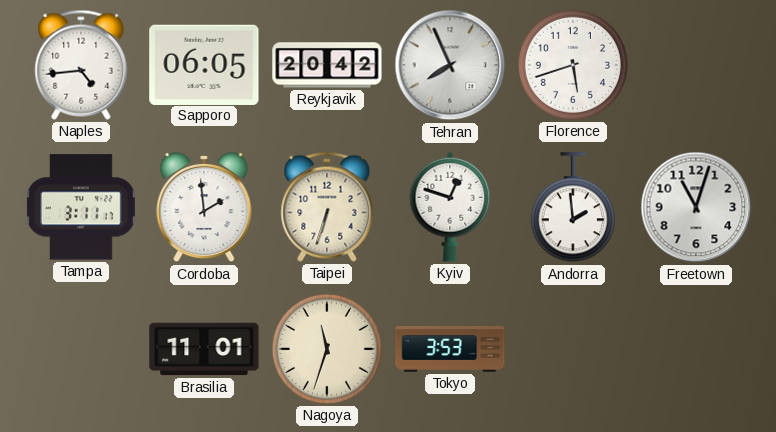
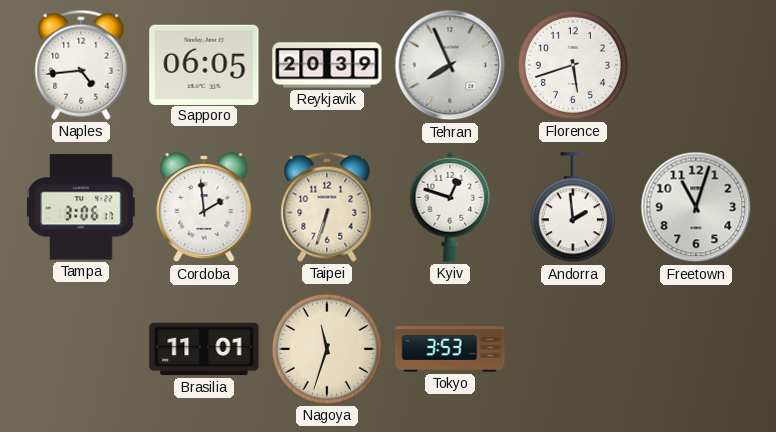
Reykjavik: 20:42 -> 20:39
Tampa: 3:11 -> 3:06
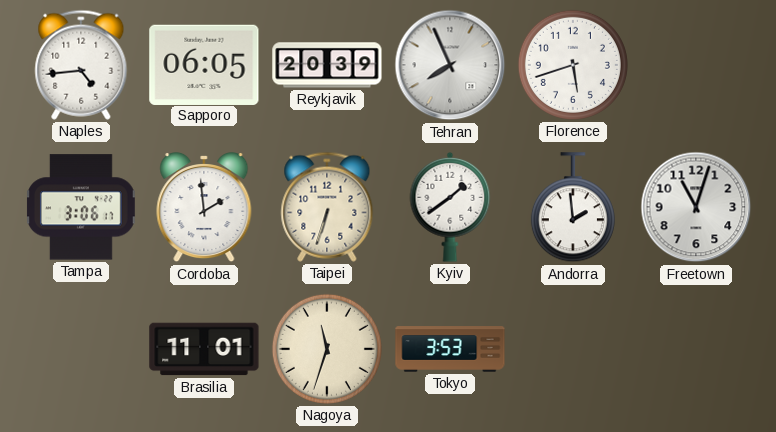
Kyiv: 12:48 -> 1:39
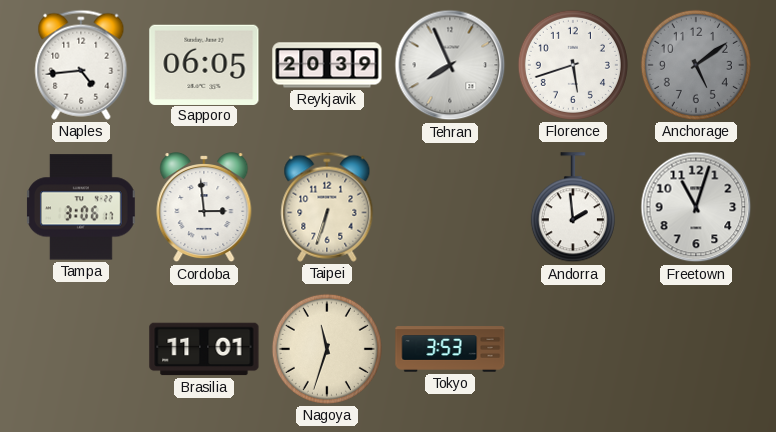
Anchorage: none -> 5:09
Cordoba: 1:59 -> 2:59
Kyiv: 1:39 -> none
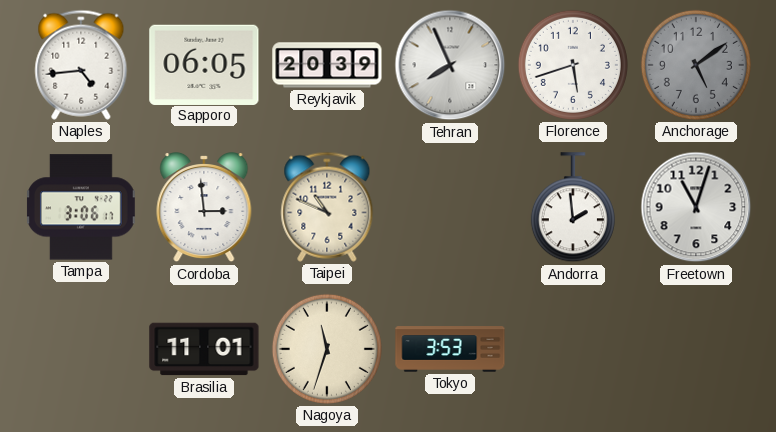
Taipei: 6:33 -> 10:49
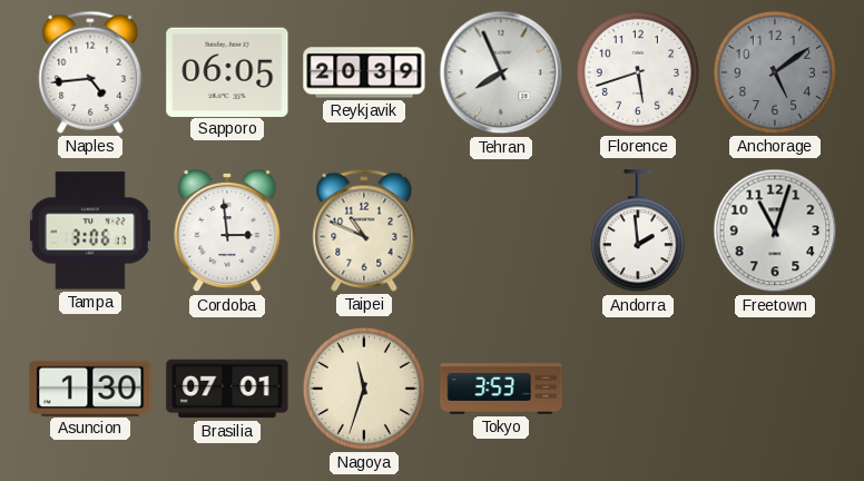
Asuncion: none -> 1:30
Brasilia: 11:01 -> 07:01
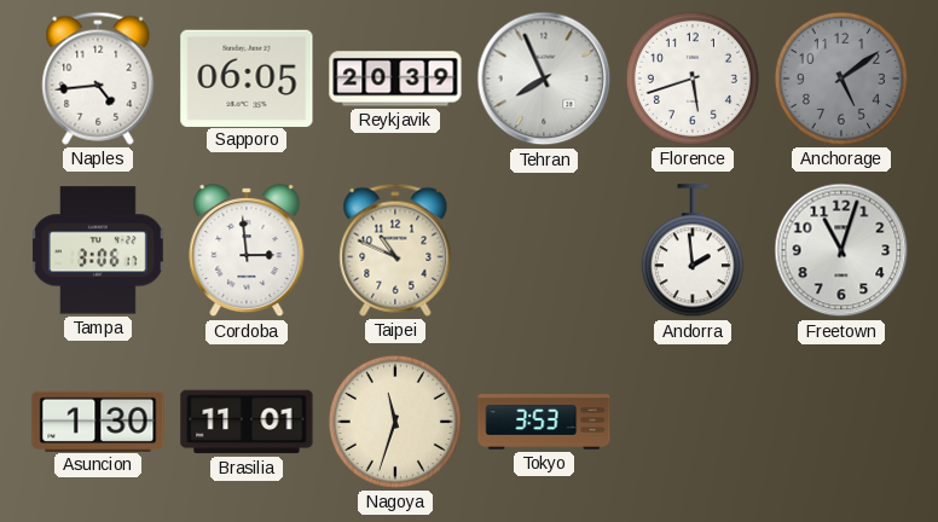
Brasilia: 07:01 -> 11:01
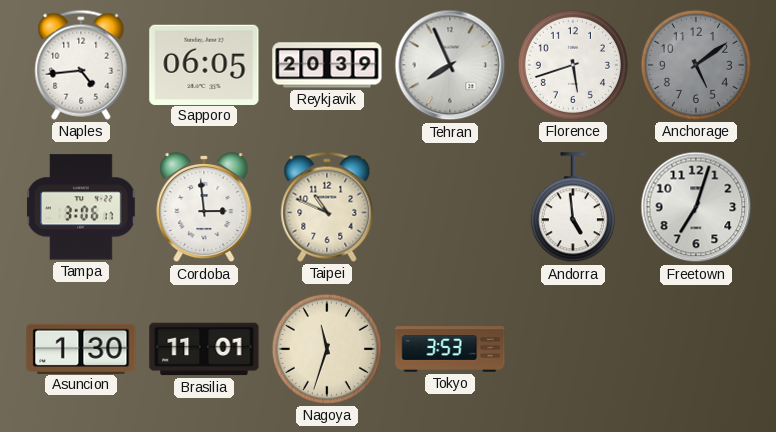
Andorra: 1:59 -> 4:59
Freetown: 11:03 -> 7:03
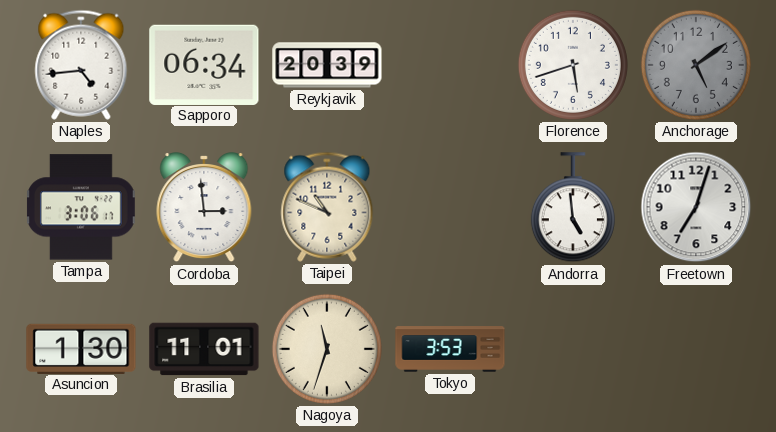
Sapporo: 06:05 -> 06:34
Tehran: 7:56 -> none
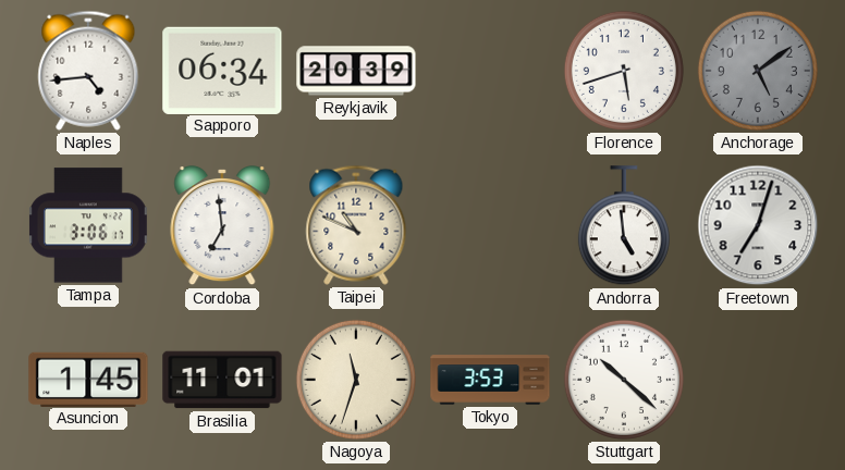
Cordoba: 2:59 -> 6:59
Asuncion: 1:30 -> 1:45
Stuttgart: none -> 10:22
